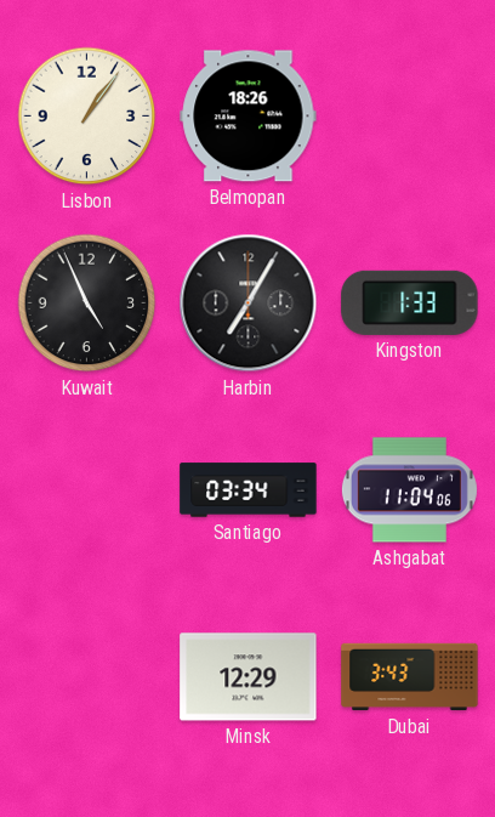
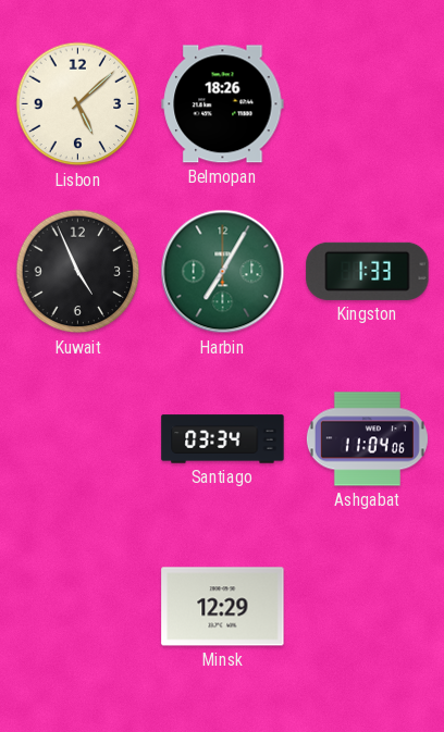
Lisbon: 1:06 -> 5:08
Harbin dial: black -> green
Dubai: 3:43 -> none
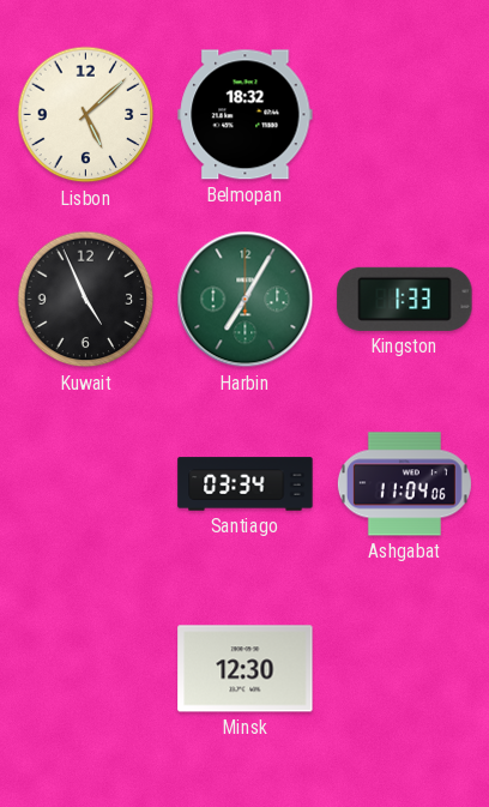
Belmopan: 18:26 -> 18:32
Minsk: 12:29 -> 12:30
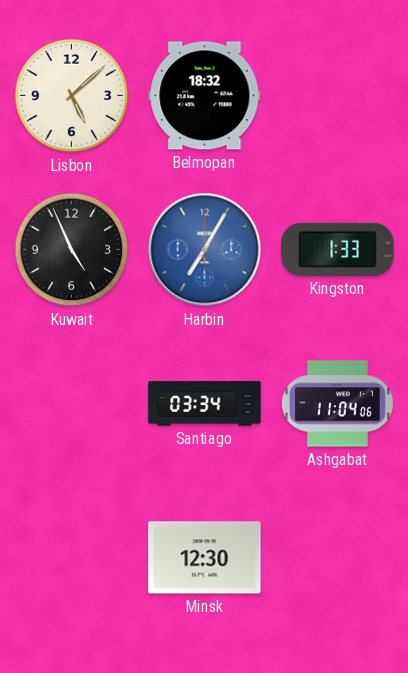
Harbin dial: green -> blue
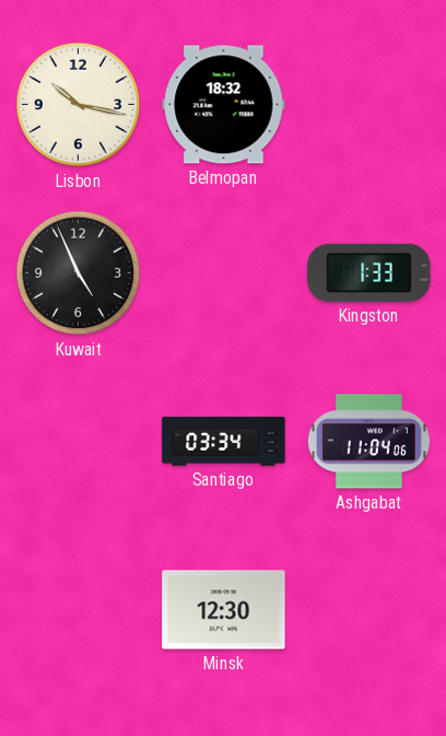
Lisbon: 5:08 -> 10:17
Harbin: 7:05 -> none
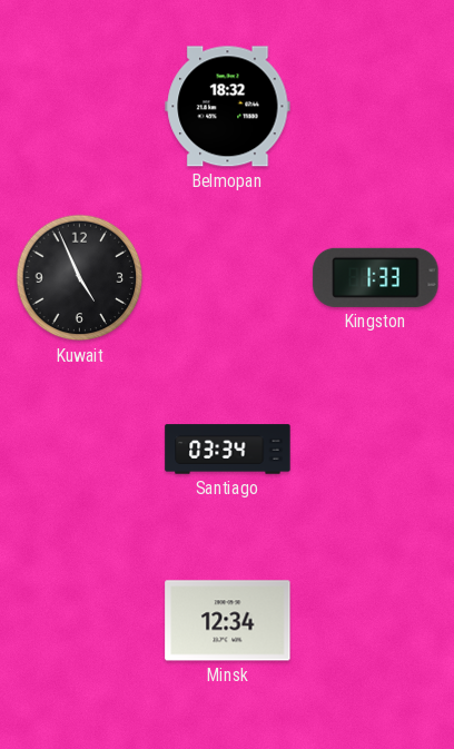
Lisbon: 10:17 -> none
Ashgabat: 11:04 -> none
Minsk: 12:30 -> 12:34
